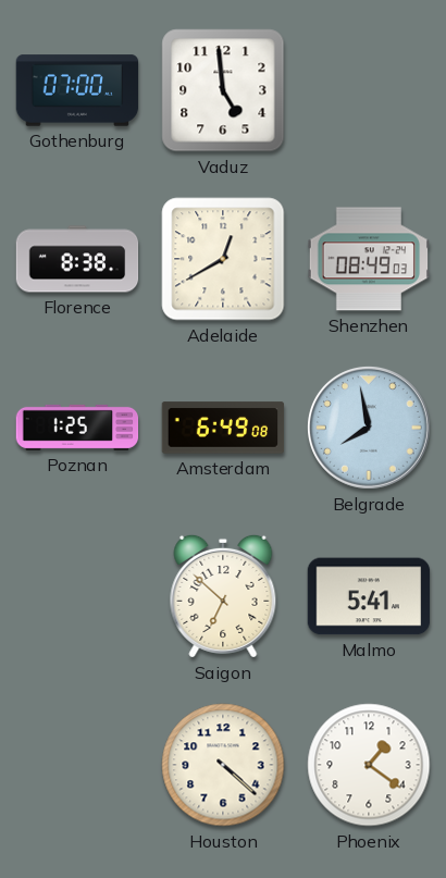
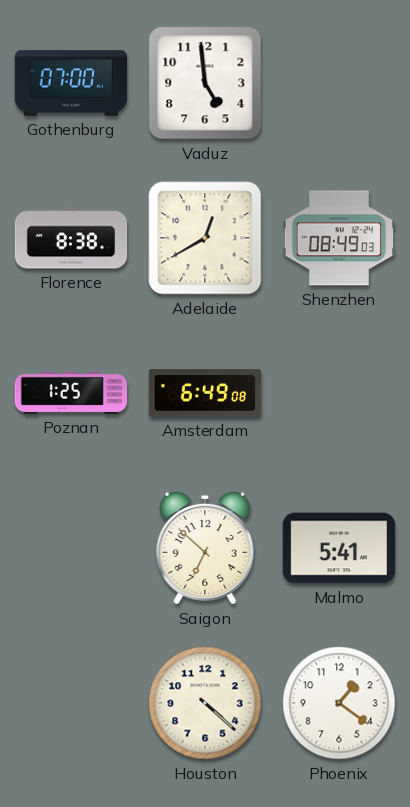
Belgrade: 7:58 -> none
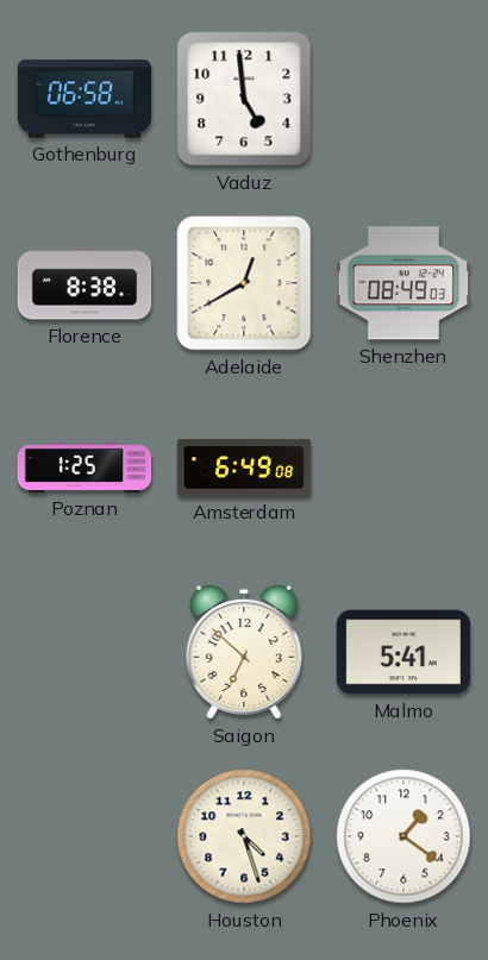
Gothenburg: 07:00 -> 06:58
Houston: 4:22 -> 4:27
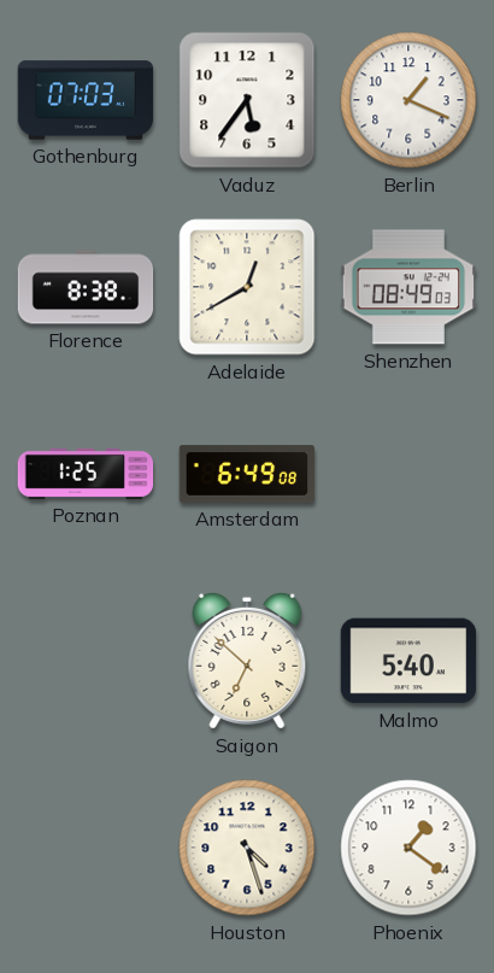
Gothenburg: 06:58 -> 07:03
Vaduz: 4:59 -> 5:36
Berlin: none -> 1:19
Malmo: 5:41 -> 5:40
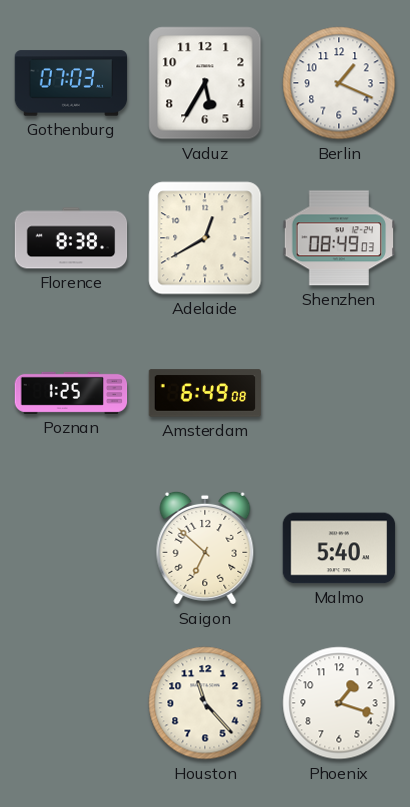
Vaduz: 5:36 -> 5:35
Houston: 4:27 -> 11:23
Phoenix: 1:21 -> 1:18
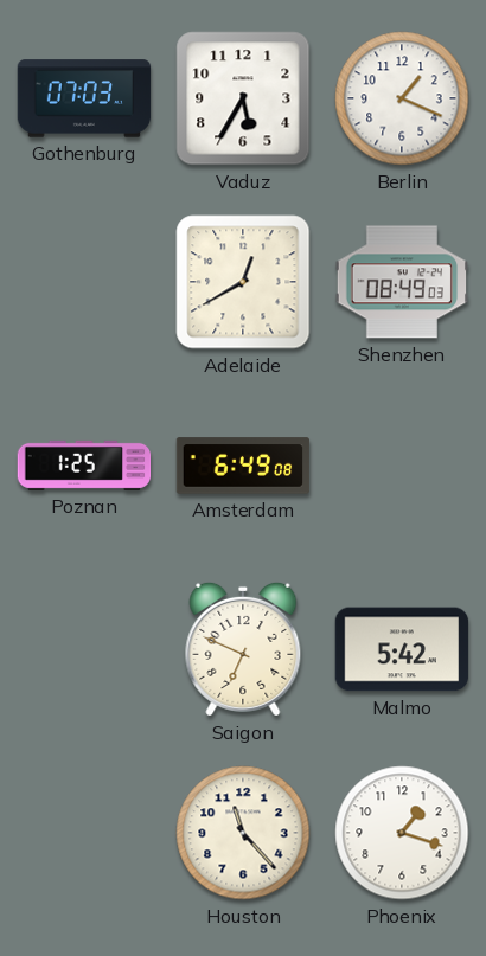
Florence: 8:38 -> none
Saigon: 6:52 -> 6:49
Malmo: 5:40 -> 5:42
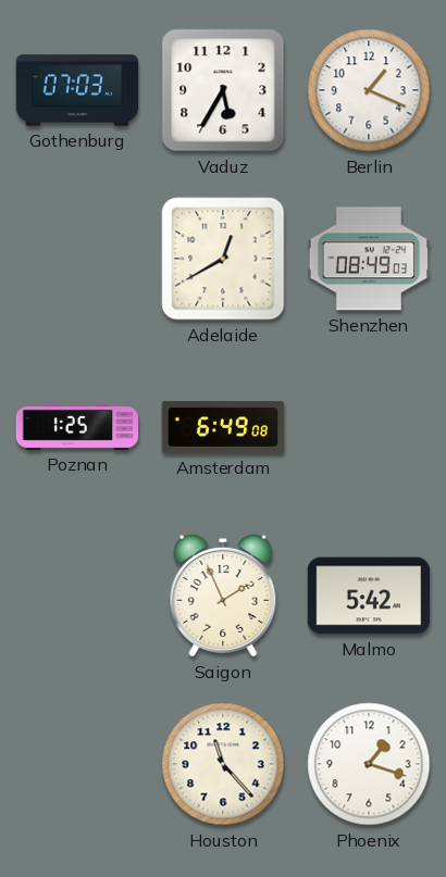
Saigon: 6:49 -> 1:56
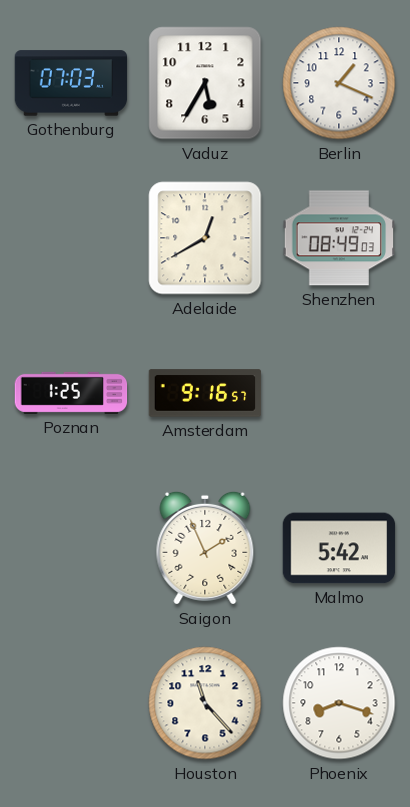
Amsterdam: 6:49 -> 9:16
Phoenix: 1:18 -> 8:18
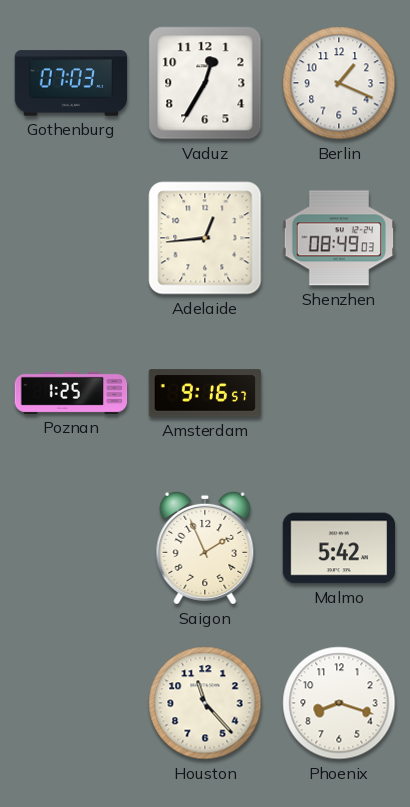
Vaduz: 5:35 -> 12:35
Adelaide: 12:40 -> 12:44
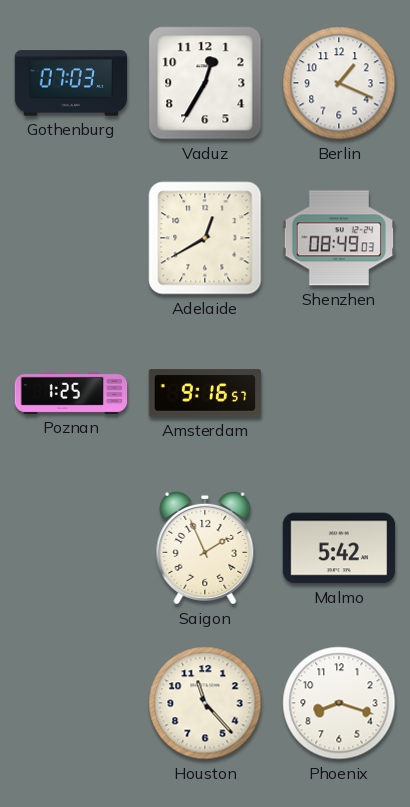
Adelaide: 12:44 -> 12:40
